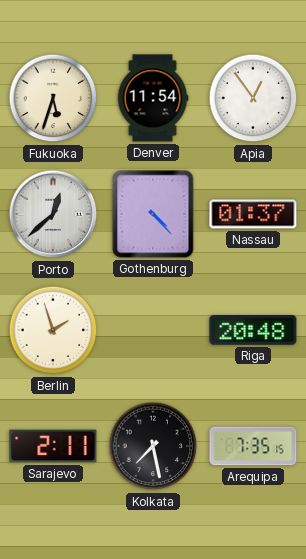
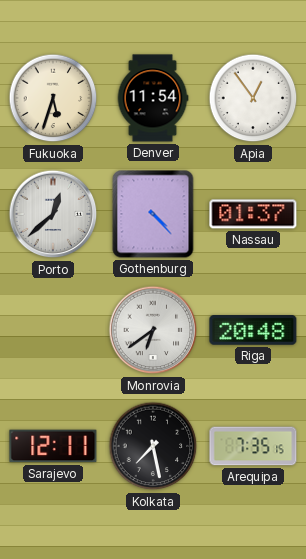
Berlin: 1:57 -> none
Monrovia: none -> 6:39
Sarajevo: 2:11 -> 12:11
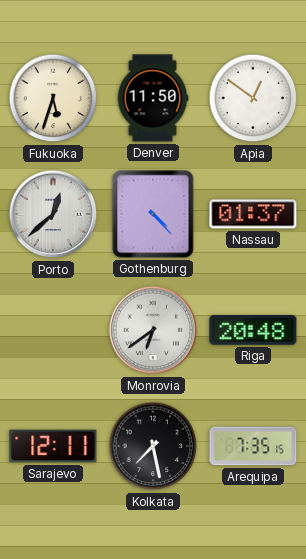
Denver: 11:54 -> 11:50
Apia: 12:54 -> 12:51
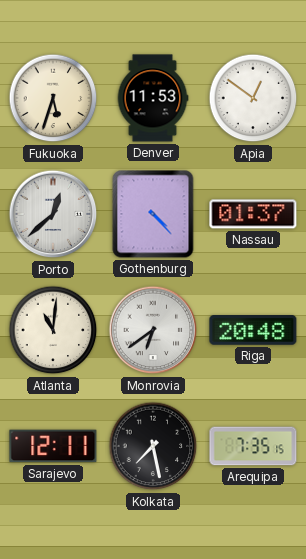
Denver: 11:50 -> 11:53
Atlanta: none -> 11:01
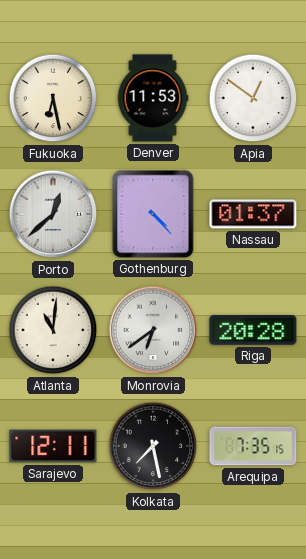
Fukuoka: 5:33 -> 6:28
Riga: 20:48 -> 20:28
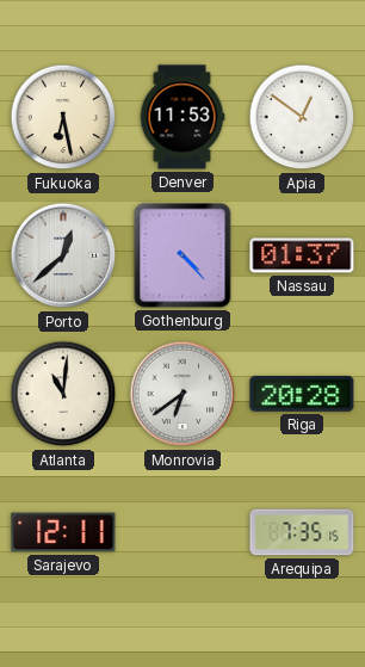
Kolkata: 7:28 -> none
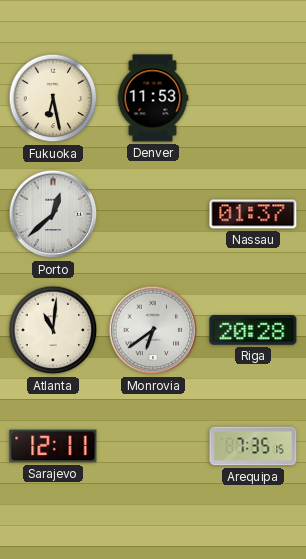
Apia: 12:51 -> none
Gothenburg: 4:23 -> none
